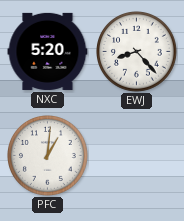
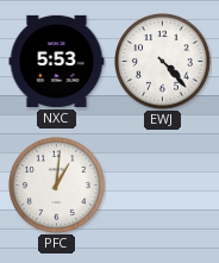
NXC: 5:20 -> 5:53
EWJ: 8:23 -> 4:23
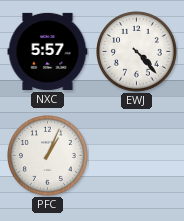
NXC: 5:53 -> 5:57
PFC: 1:01 -> 1:04
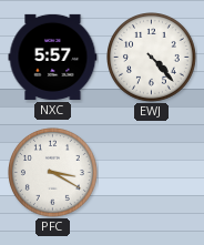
PFC: 1:04 -> 3:20
